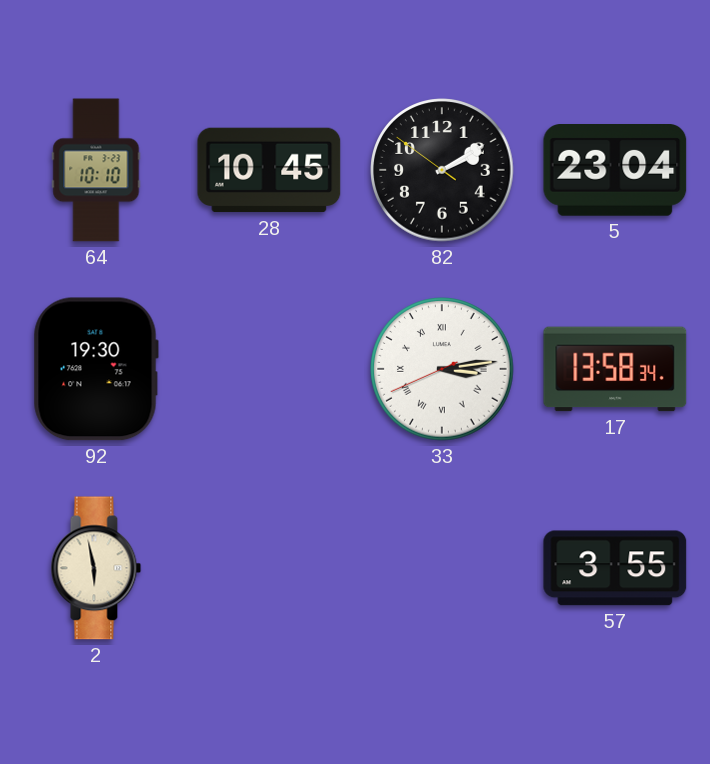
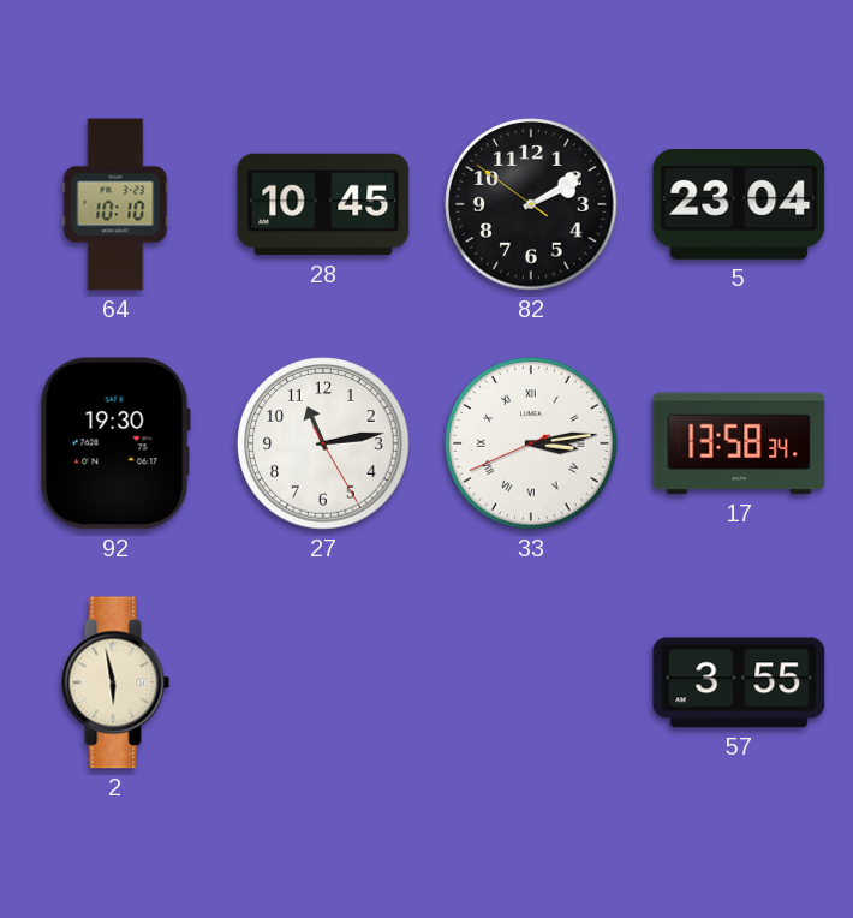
27: none -> 11:13
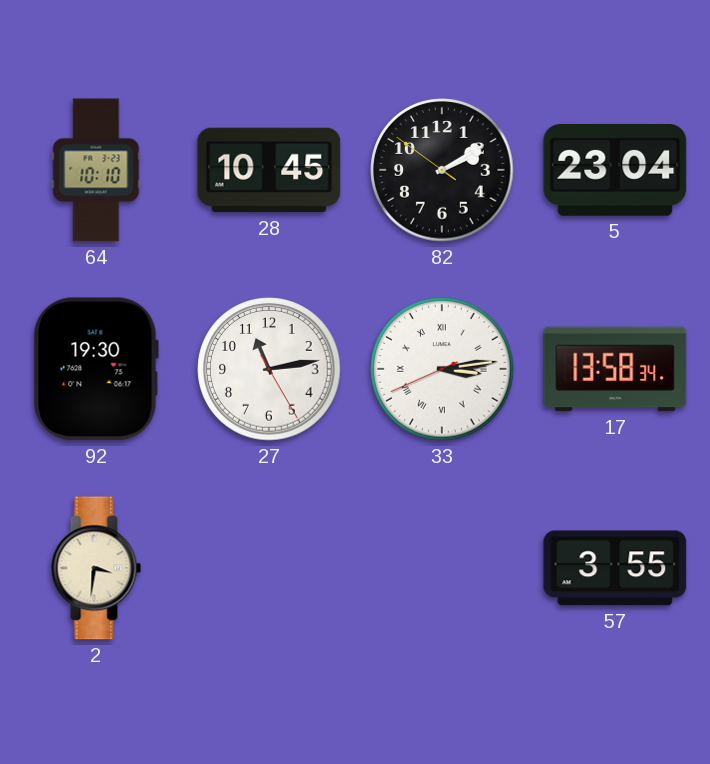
2: 5:58 -> 3:31
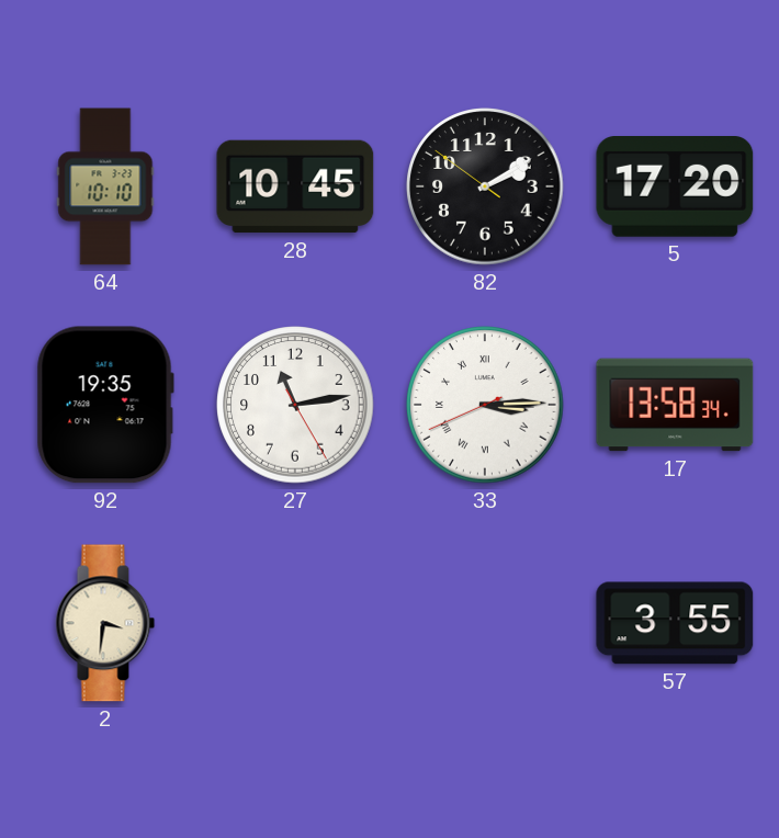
5: 23:04 -> 17:20
92: 19:30 -> 19:35
33: 3:13 -> 3:14
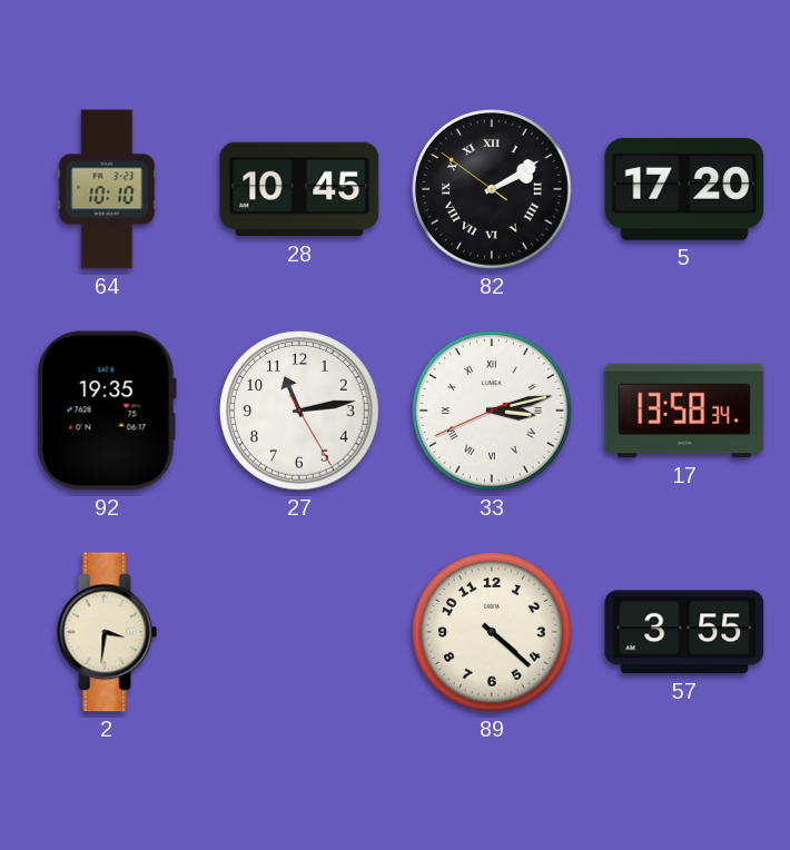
82 numerals: Arabic -> Roman
33: 3:14 -> 3:12
89: none -> 4:22
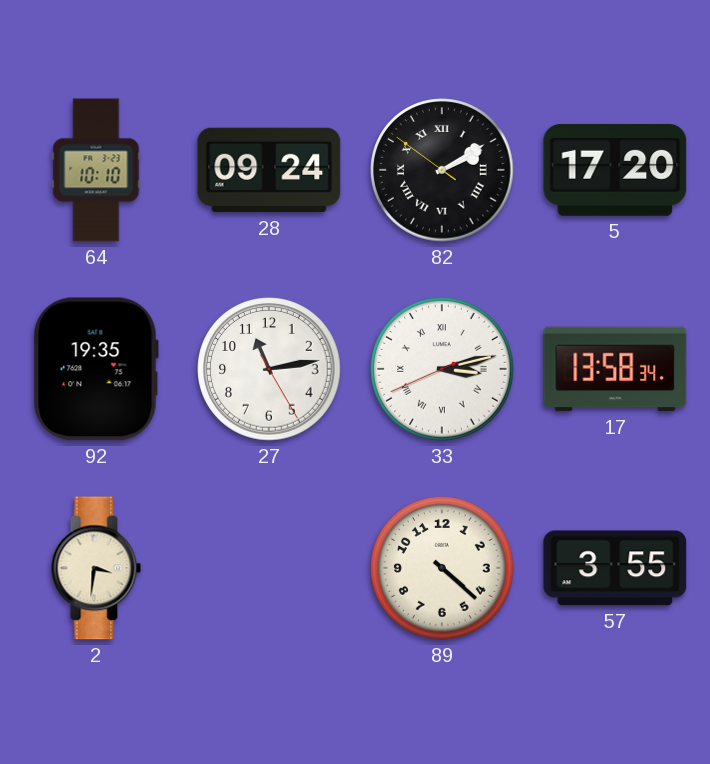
28: 10:45 -> 09:24
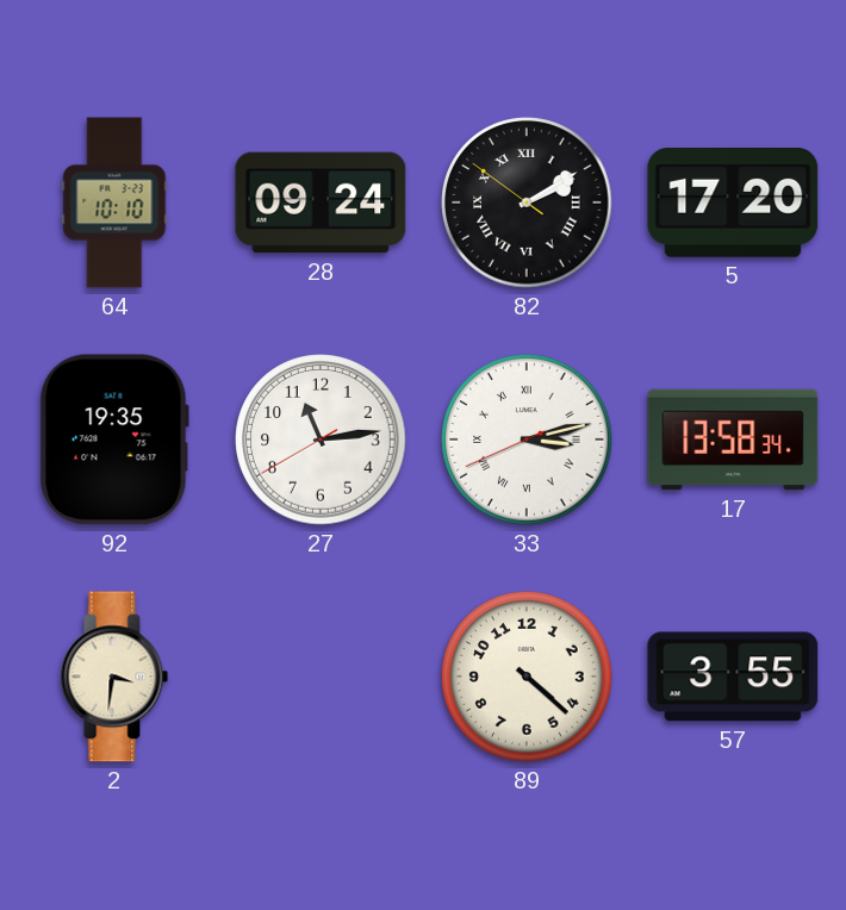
27: 11:13:25 -> 11:13:40
